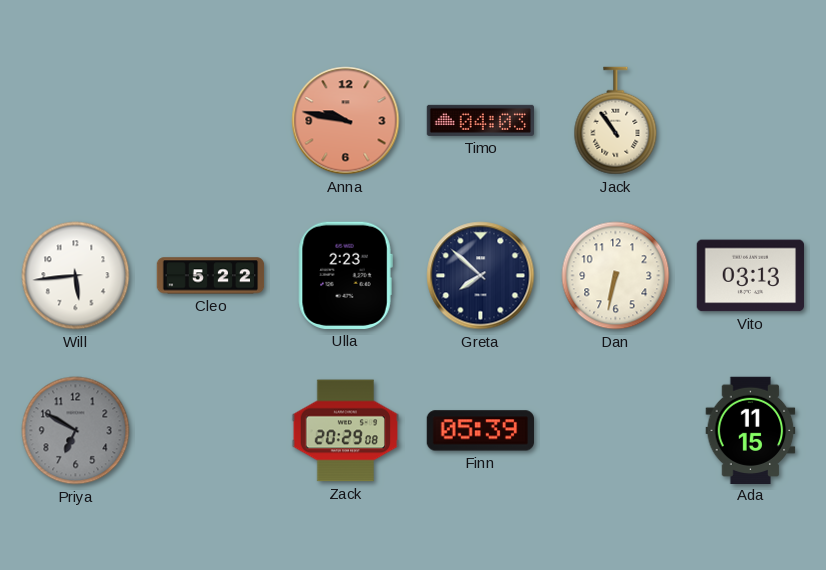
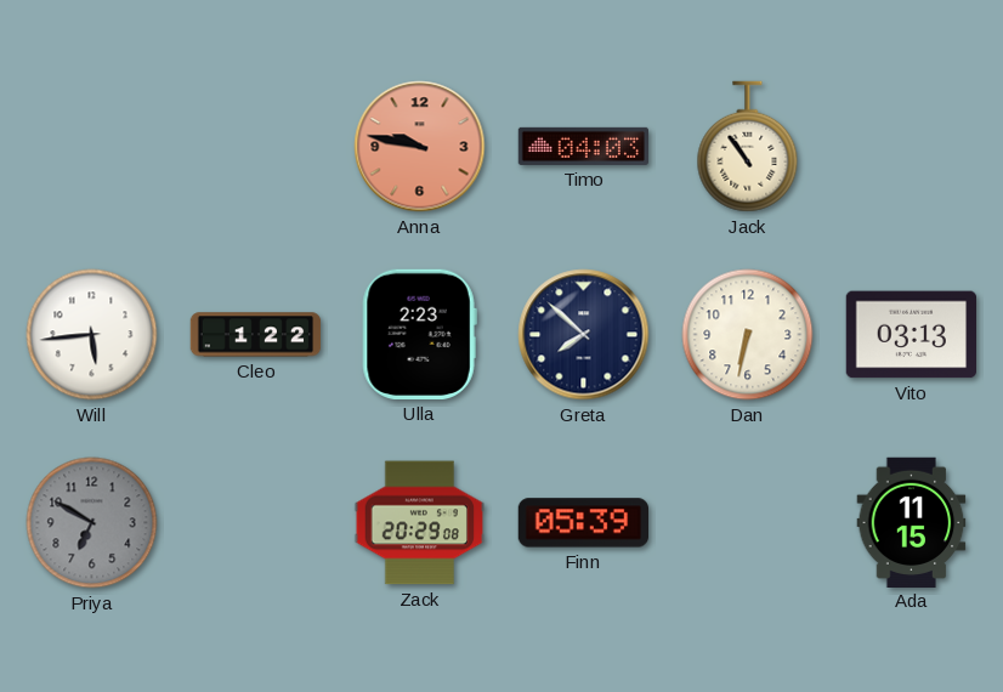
Cleo: 5:22 -> 1:22
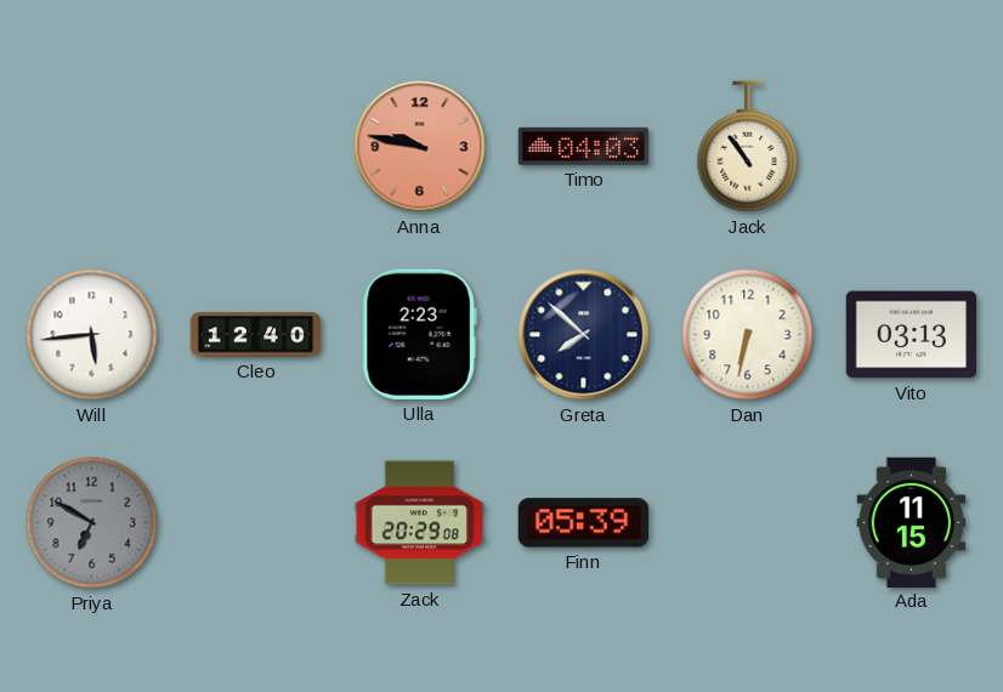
Cleo: 1:22 -> 12:40
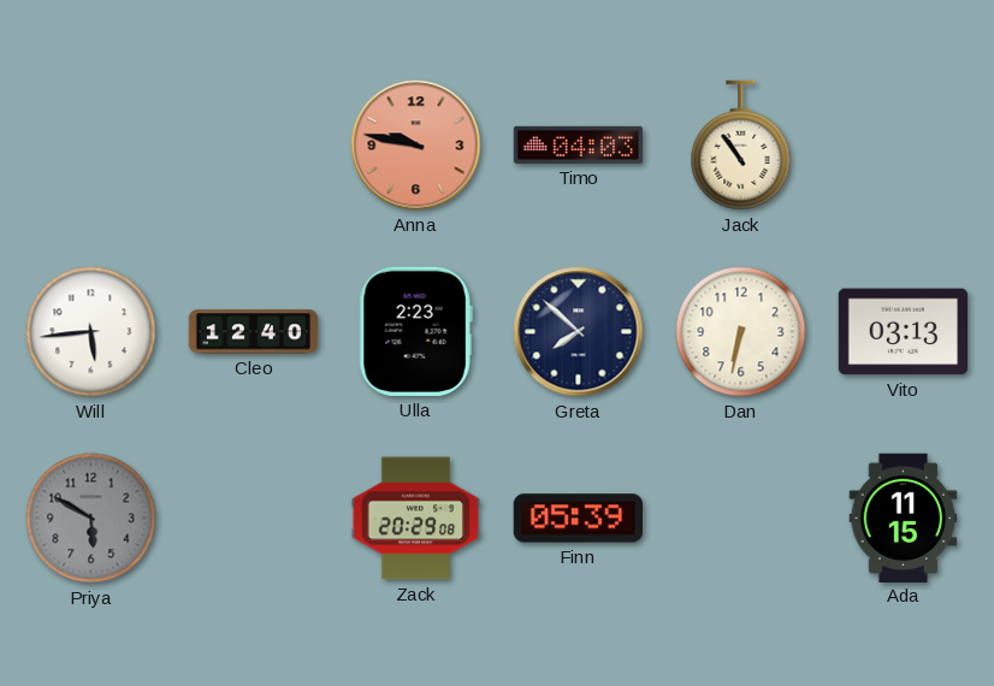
Priya: 6:50 -> 5:50
